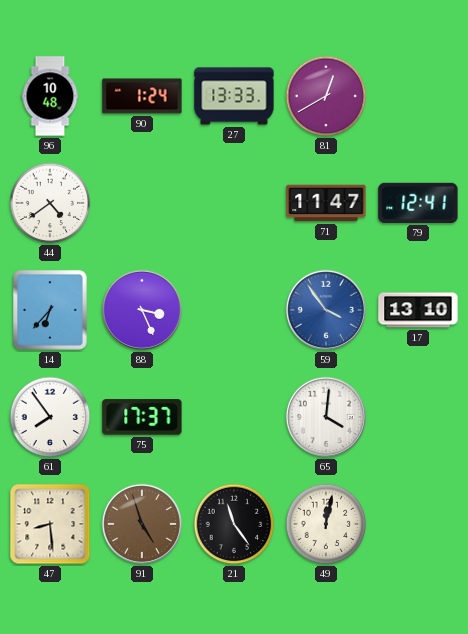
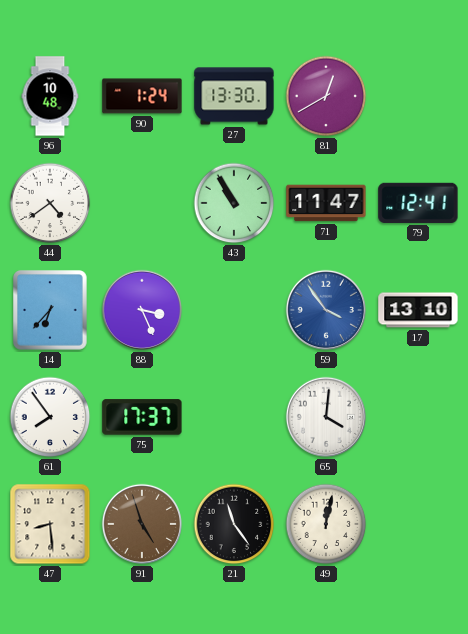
27: 13:33 -> 13:30
43: none -> 10:55
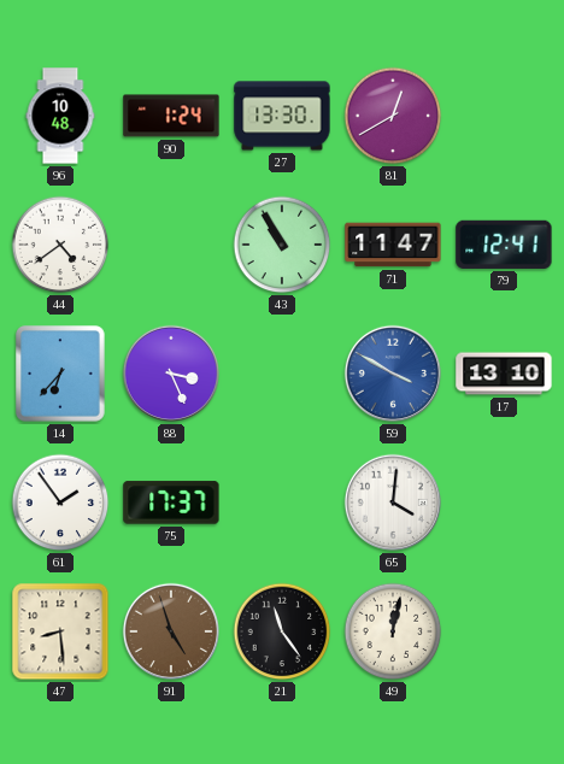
59: 3:54 -> 3:50
61: 7:54 -> 1:54
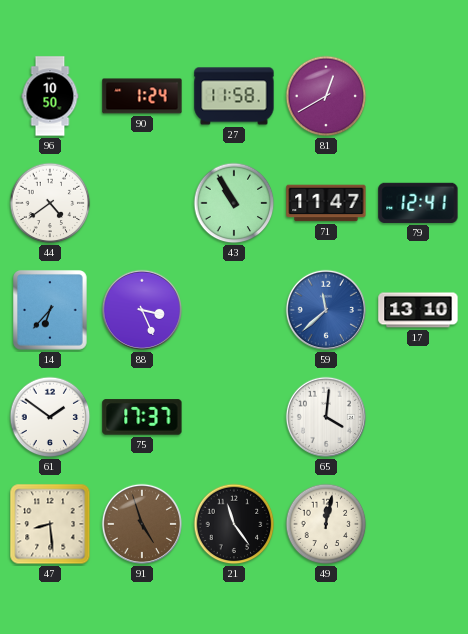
96: 10:48 -> 10:50
27: 13:30 -> 11:58
59: 3:50 -> 11:38
61: 1:54 -> 1:51
